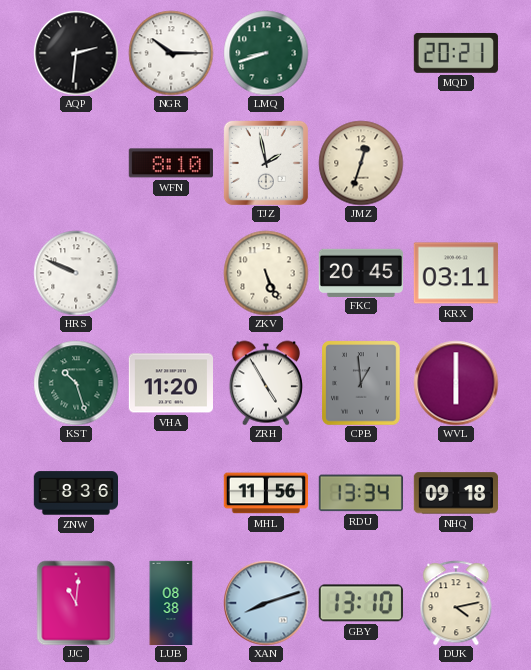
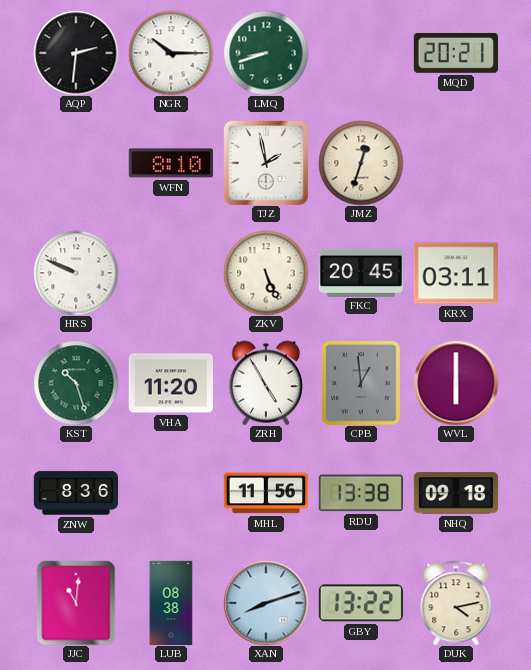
RDU: 13:34 -> 13:38
GBY: 13:10 -> 13:22
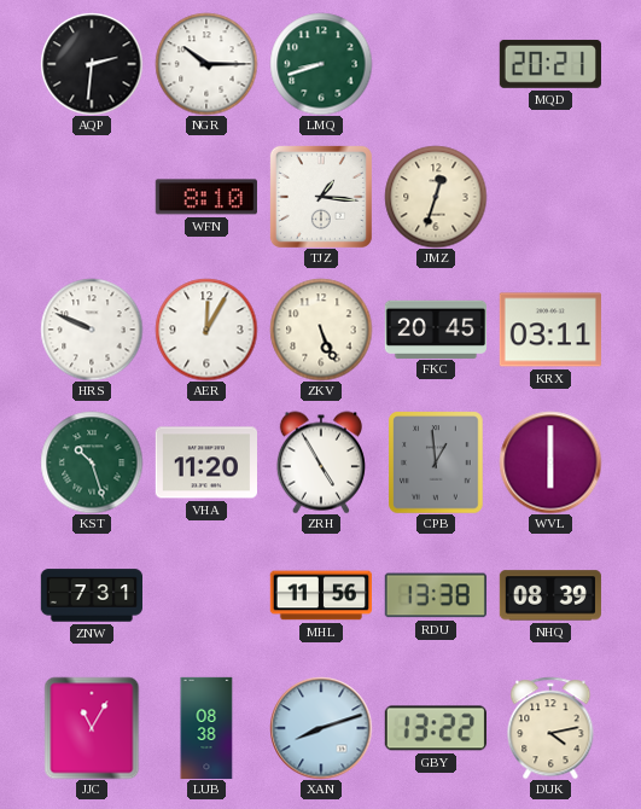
TJZ: 1:58 -> 1:16
AER: none -> 12:05
ZNW: 8:36 -> 7:31
NHQ: 09:18 -> 08:39
JJC: 11:01 -> 11:05
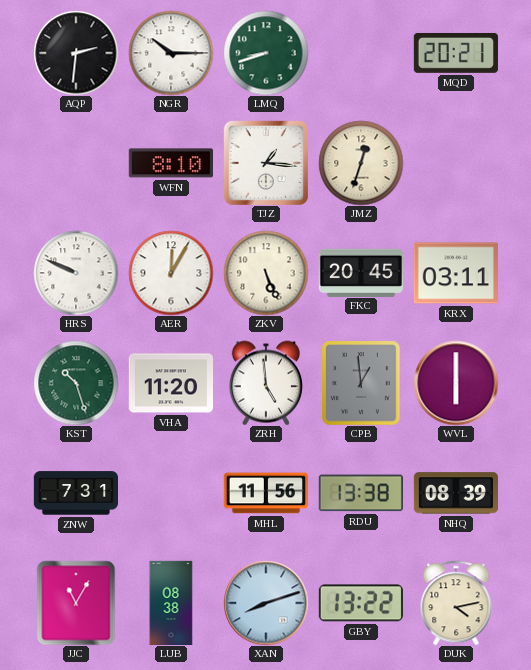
ZRH: 4:55 -> 4:59
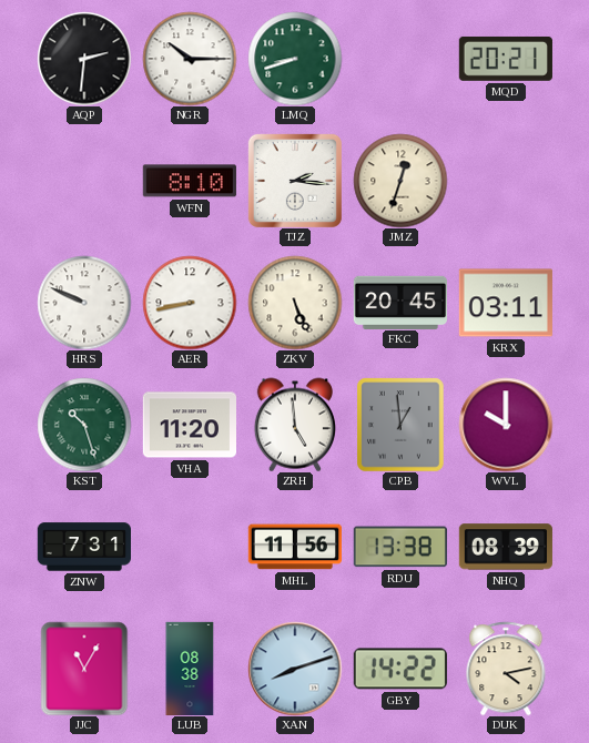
TJZ: 1:16 -> 2:16
AER: 12:05 -> 8:43
WVL: 6:00 -> 10:00
GBY: 13:22 -> 14:22
